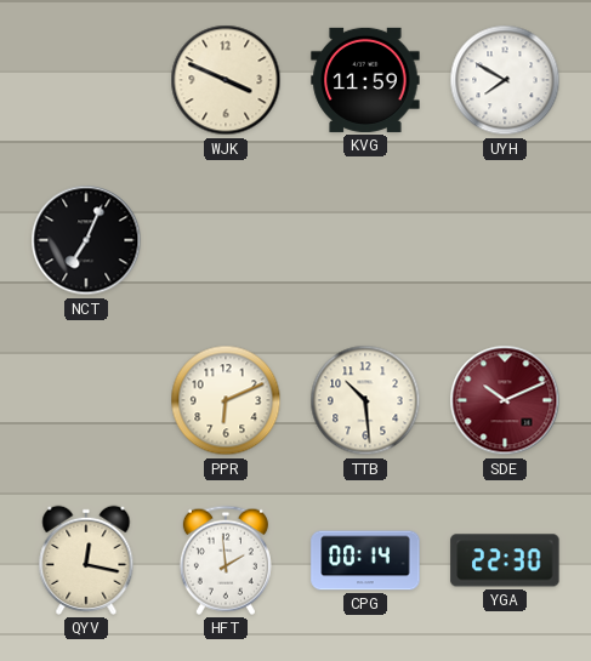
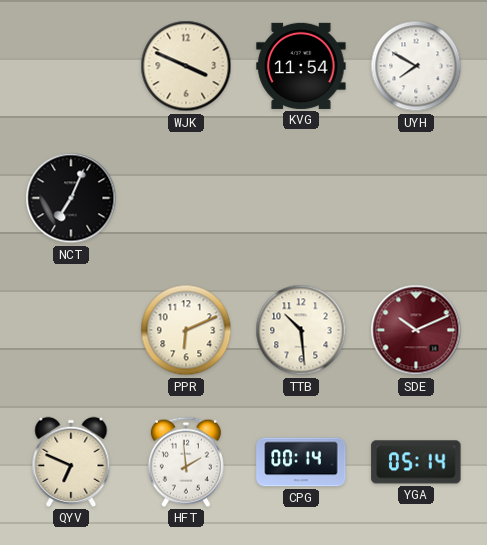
KVG: 11:59 -> 11:54
QYV: 12:17 -> 6:49
YGA: 22:30 -> 05:14
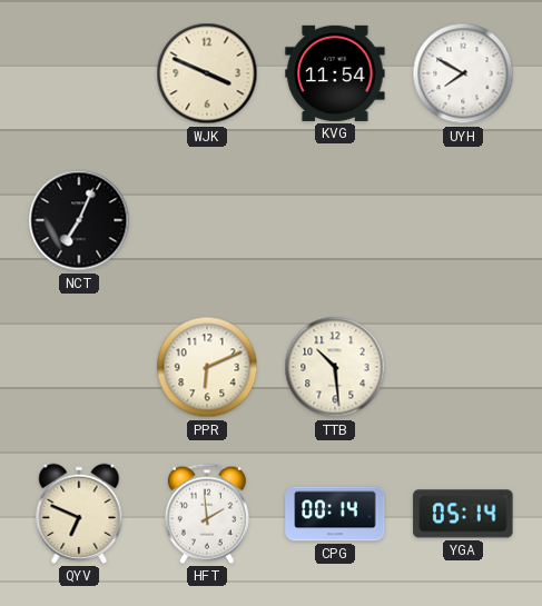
SDE: 10:11 -> none
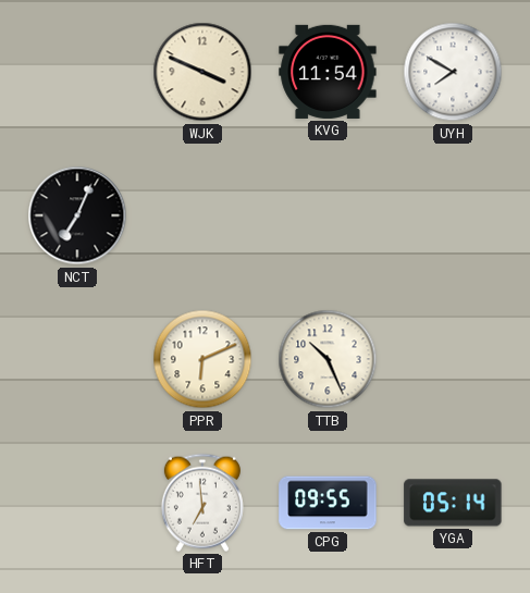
TTB: 10:29 -> 10:26
QYV: 6:49 -> none
HFT: 1:59 -> 6:59
CPG: 00:14 -> 09:55
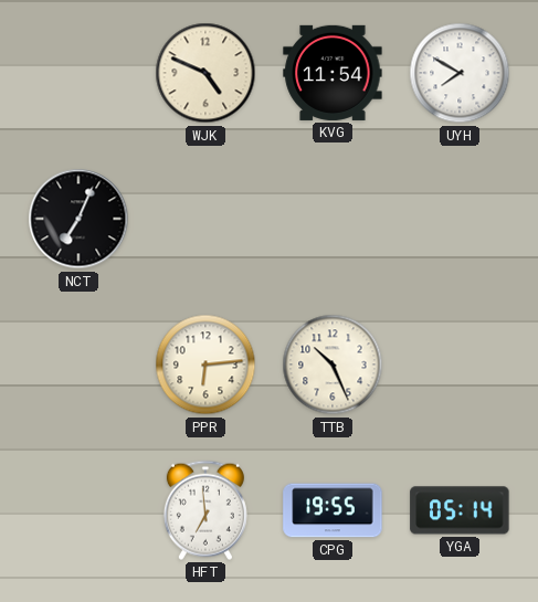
WJK: 3:49 -> 4:49
PPR: 6:11 -> 6:14
CPG: 09:55 -> 19:55
